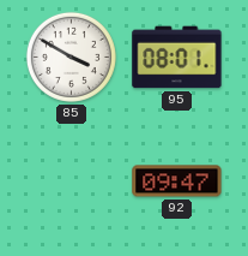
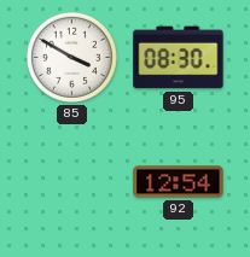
95: 08:01 -> 08:30
92: 09:47 -> 12:54
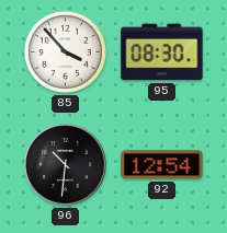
85: 3:50 -> 3:53
96: none -> 10:31
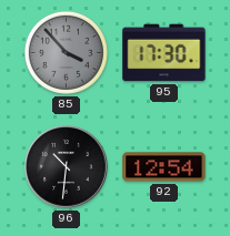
85 dial: white -> grey
95: 08:30 -> 17:30
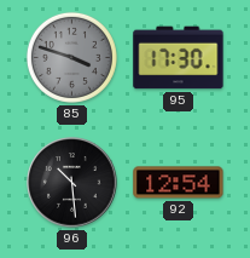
85: 3:53 -> 3:48
96: 10:31 -> 10:29
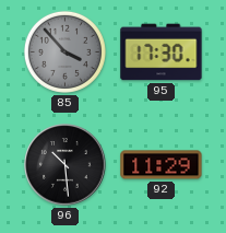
85: 3:48 -> 3:53
92: 12:54 -> 11:29
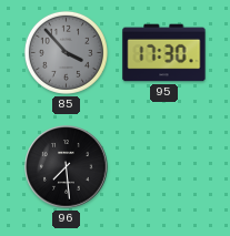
96: 10:29 -> 7:29
92: 11:29 -> none
